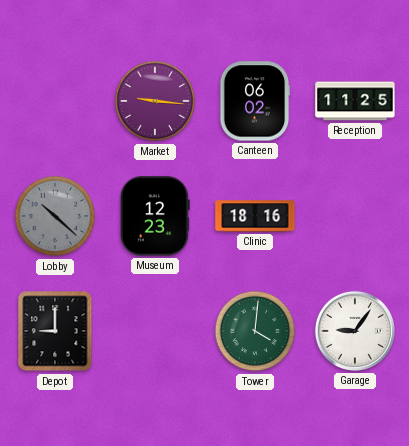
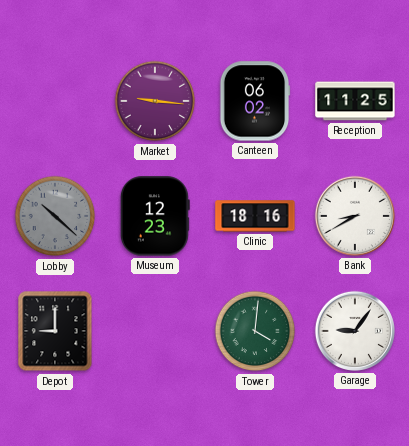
Bank: none -> 8:40
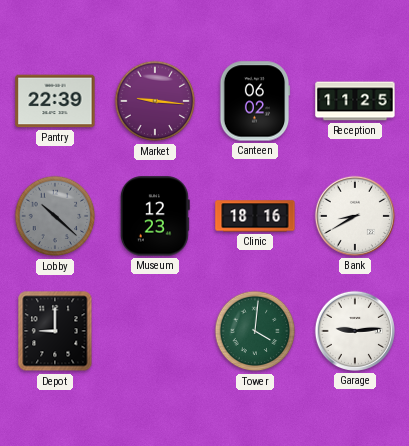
Pantry: none -> 22:39
Garage: 9:06 -> 9:14
